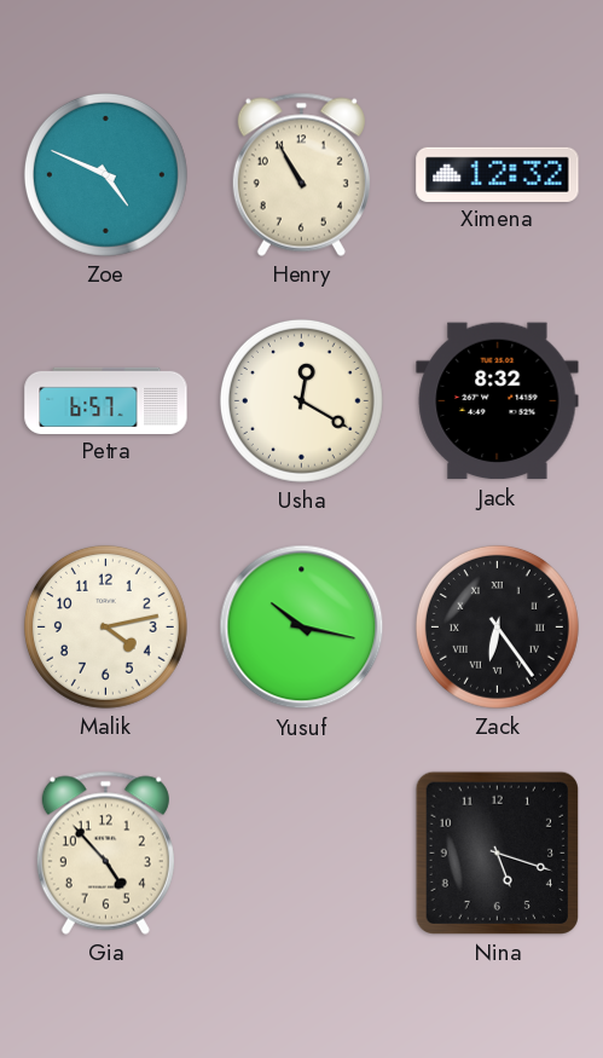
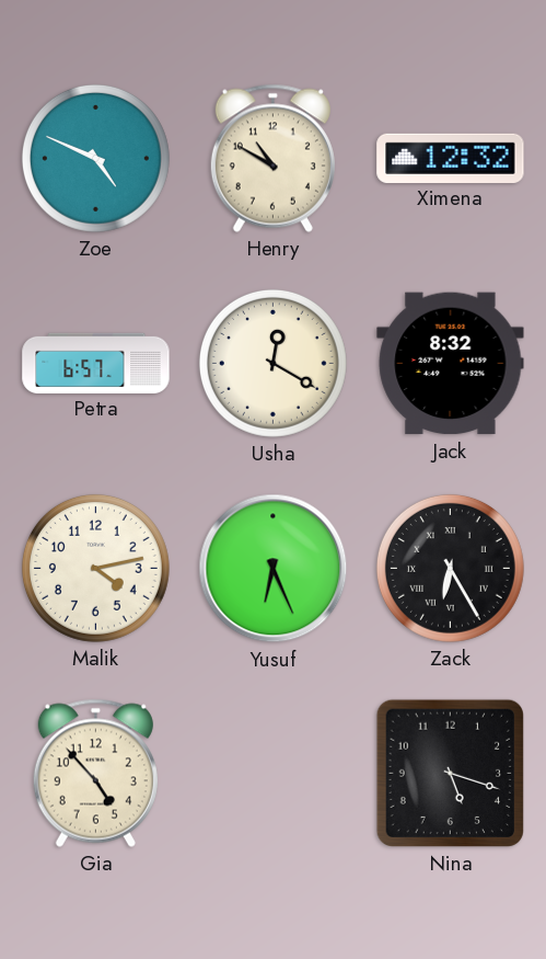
Henry: 10:55 -> 10:50
Yusuf: 10:17 -> 6:26
Zack: 6:24 -> 6:25
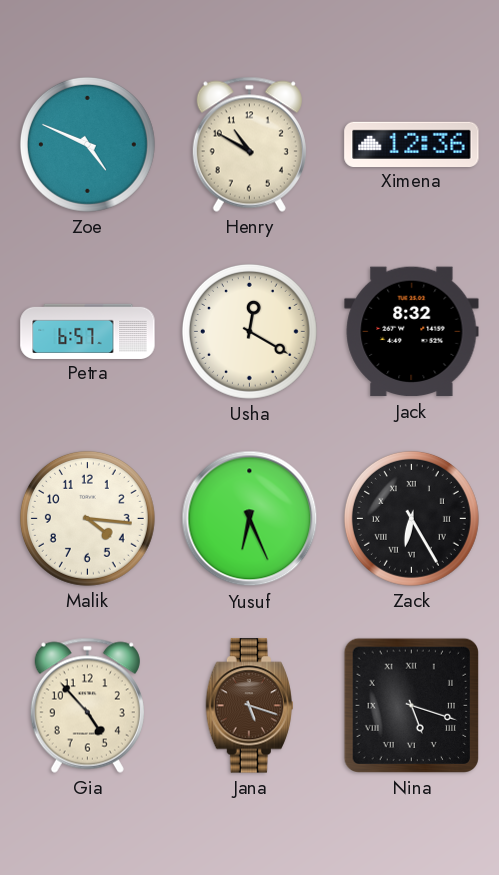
Ximena: 12:32 -> 12:36
Malik: 4:13 -> 4:16
Jana: none -> 5:18
Nina numerals: Arabic -> Roman
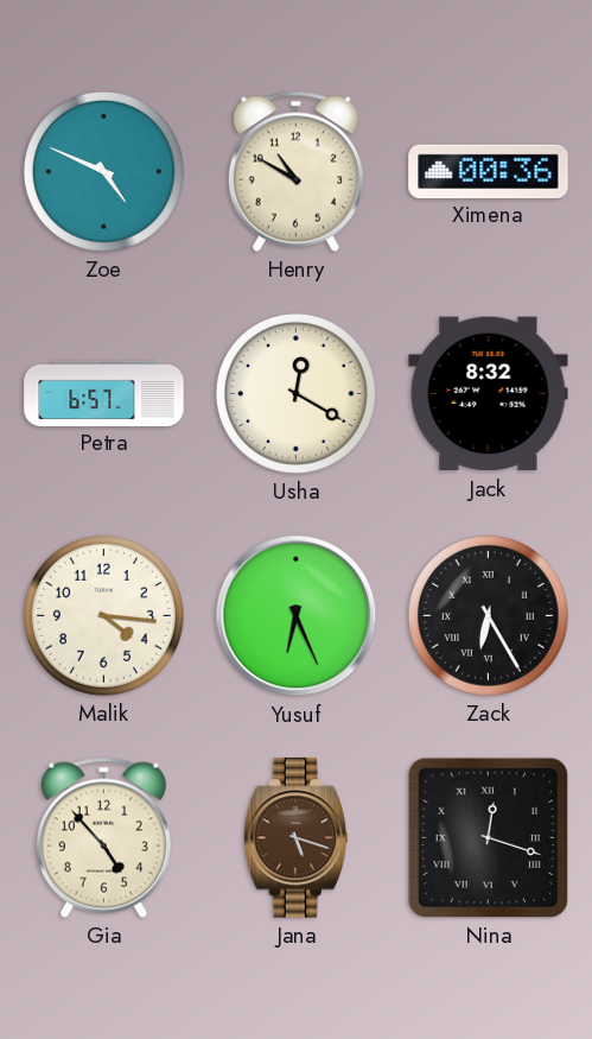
Ximena: 12:36 -> 00:36
Nina: 5:18 -> 12:18
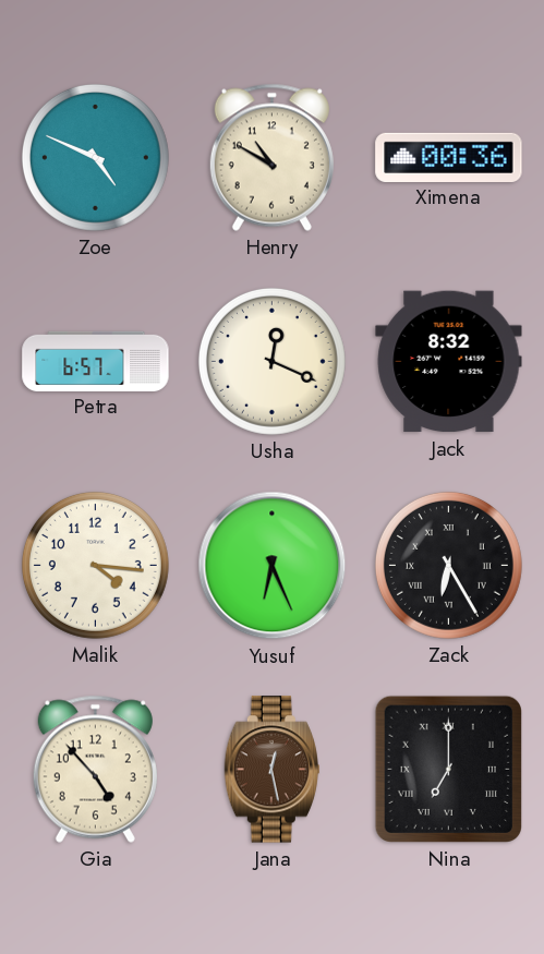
Usha: 12:20 -> 12:19
Jana: 5:18 -> 12:28
Nina: 12:18 -> 7:00
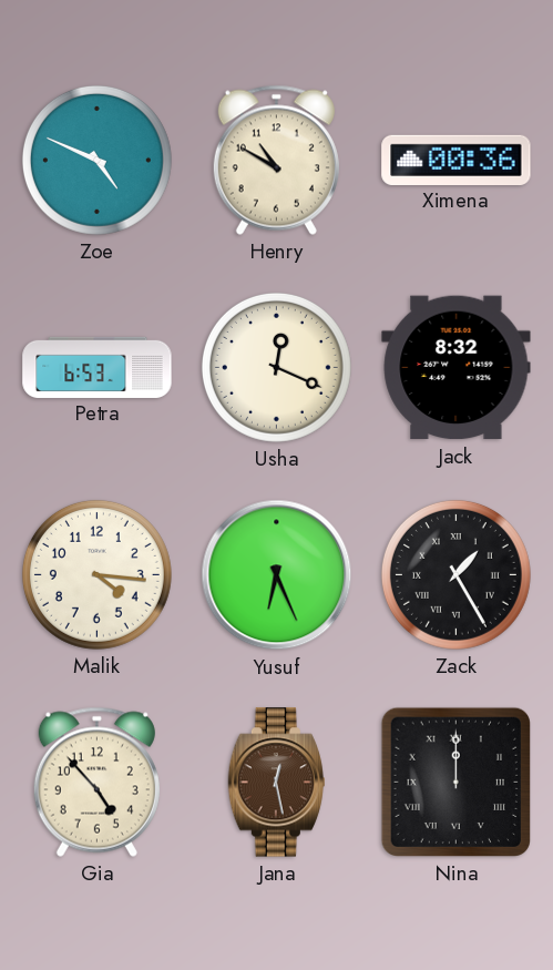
Petra: 6:57 -> 6:53
Zack: 6:25 -> 1:25
Nina: 7:00 -> 12:00
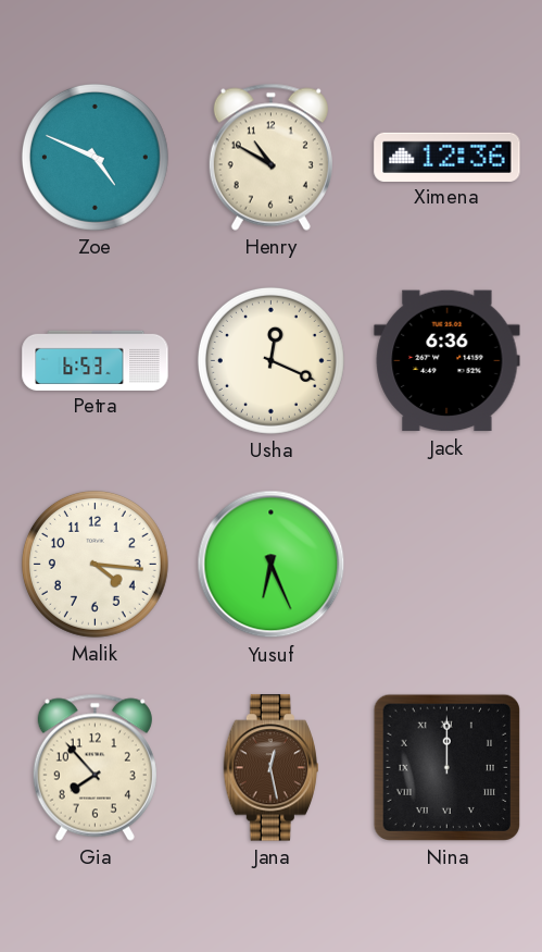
Ximena: 00:36 -> 12:36
Jack: 8:32 -> 6:36
Zack: 1:25 -> none
Gia: 4:53 -> 7:53
